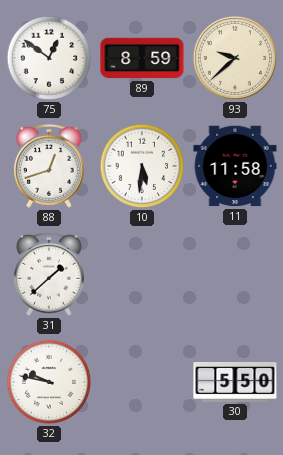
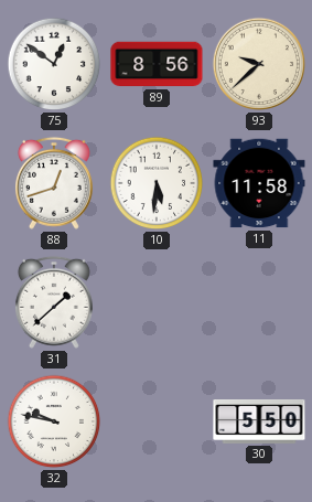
89: 8:59 -> 8:56
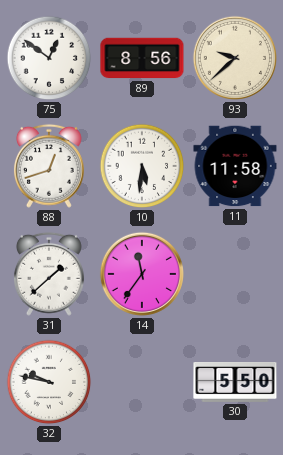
14: none -> 11:36
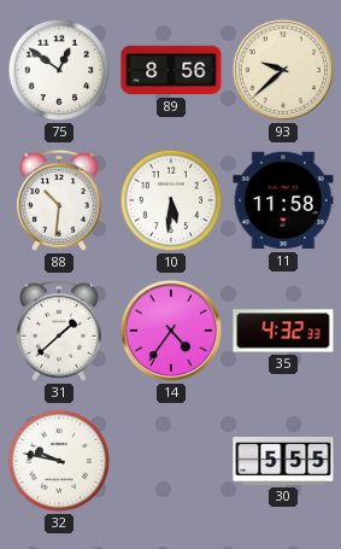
88: 12:42 -> 10:31
14: 11:36 -> 4:36
35: none -> 4:32
30: 5:50 -> 5:55
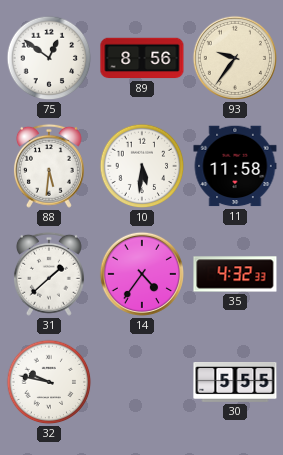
93: 9:38 -> 9:36
88: 10:31 -> 5:31
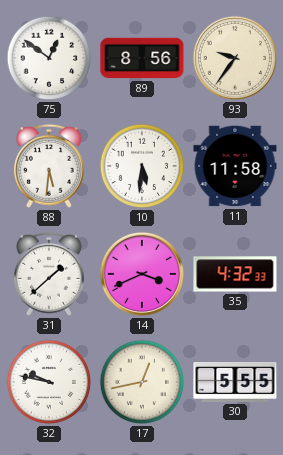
14: 4:36 -> 3:41
17: none -> 12:43
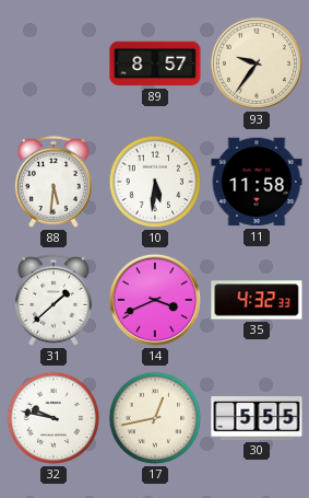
75: 12:51 -> none
89: 8:56 -> 8:57
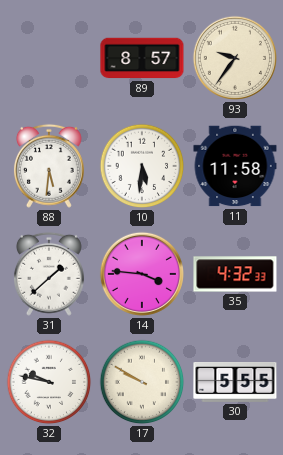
14: 3:41 -> 3:46
17: 12:43 -> 9:50
